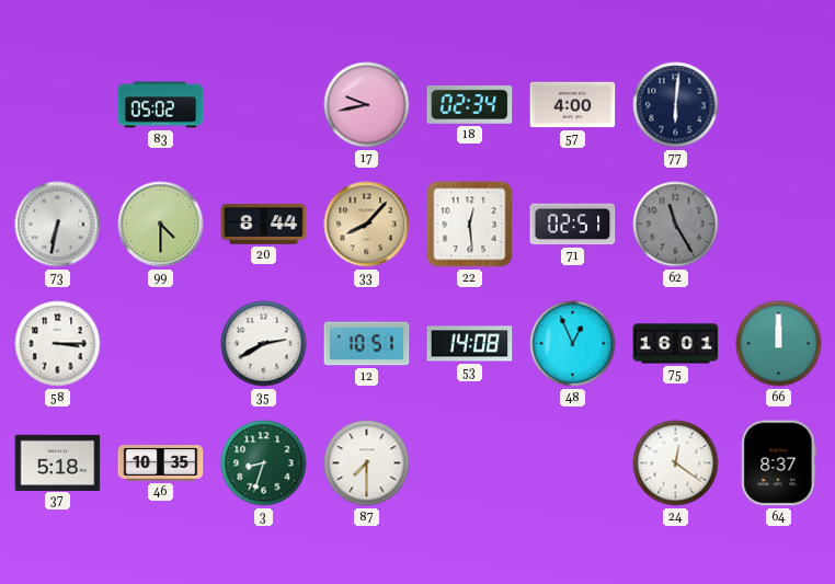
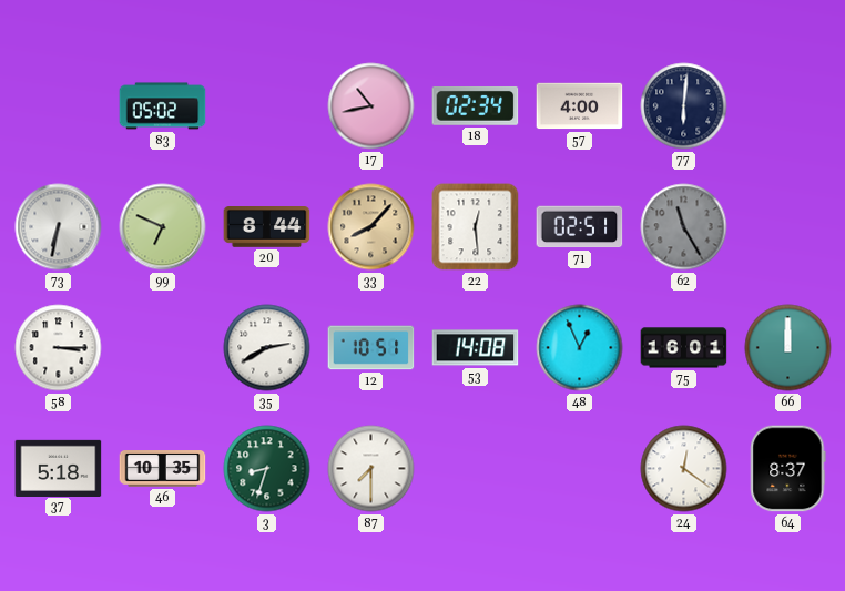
17: 9:43 -> 10:43
99: 4:30 -> 6:49
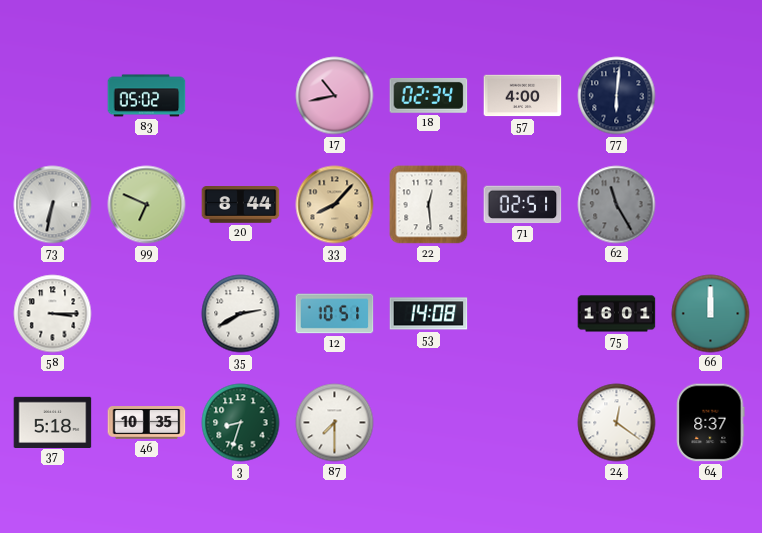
48: 12:56 -> none
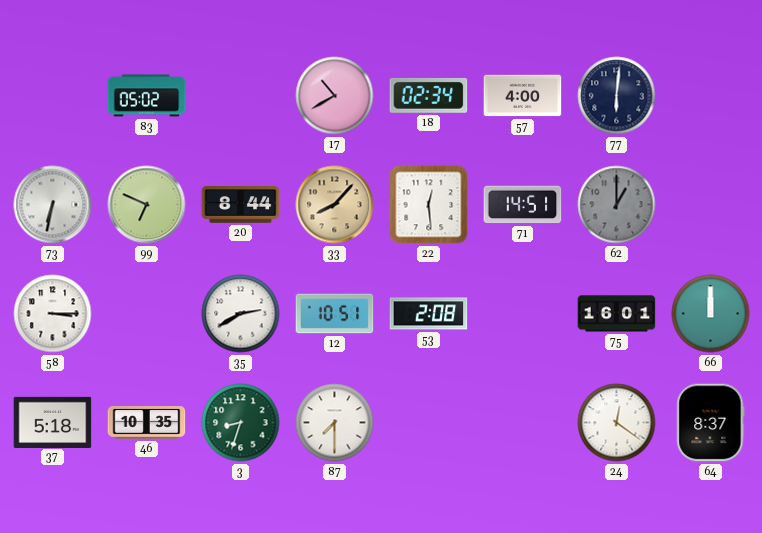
17: 10:43 -> 10:40
71: 02:51 -> 14:51
62: 11:25 -> 1:00
53: 14:08 -> 2:08
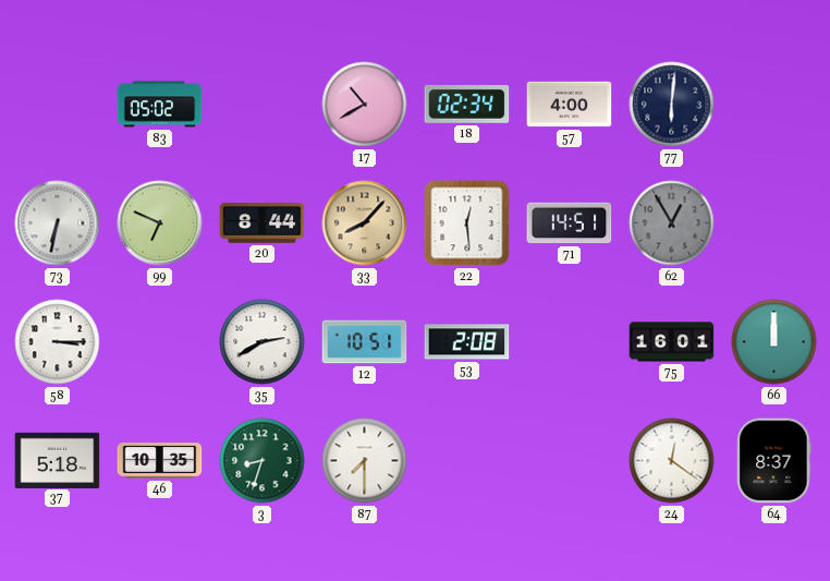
62: 1:00 -> 12:55
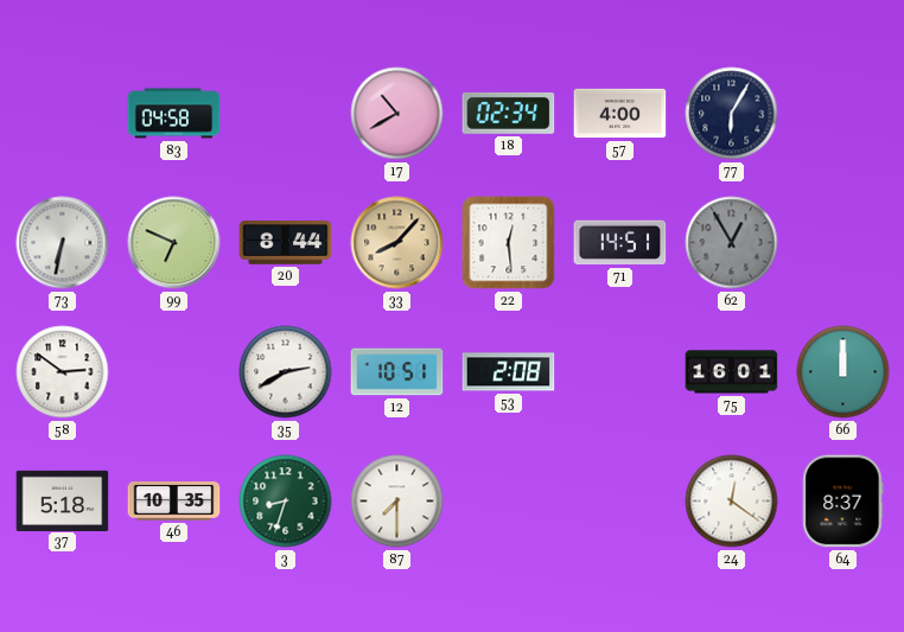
83: 05:02 -> 04:58
77: 6:01 -> 6:05
58: 3:15 -> 2:51
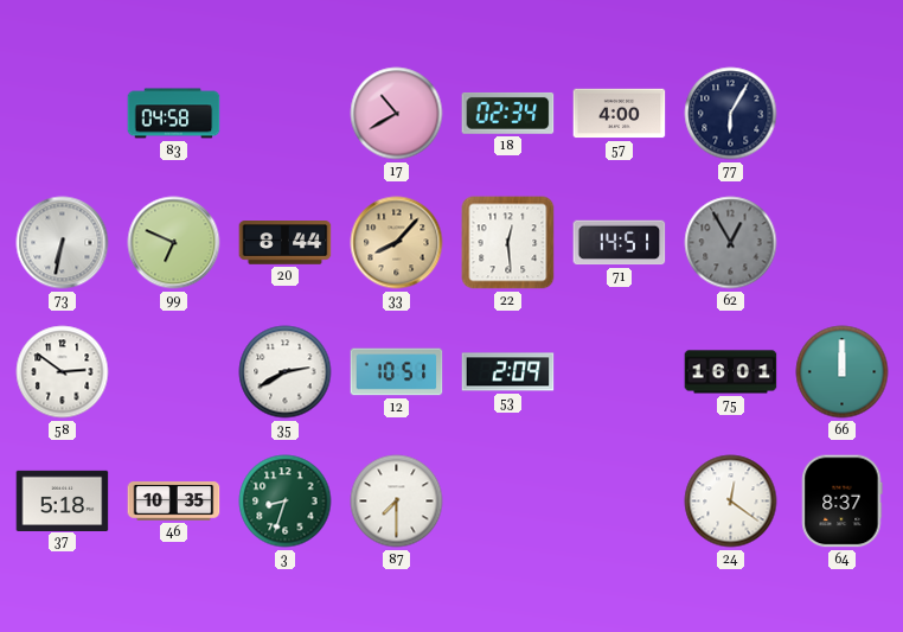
53: 2:08 -> 2:09
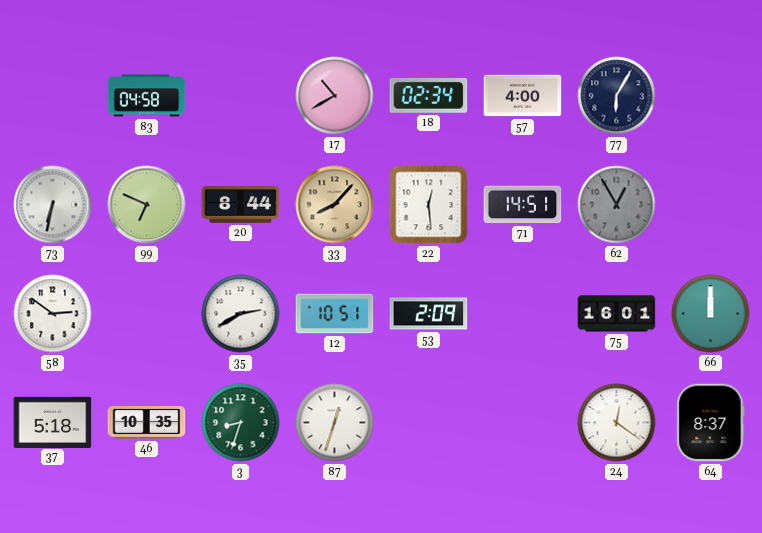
87: 7:30 -> 12:33
